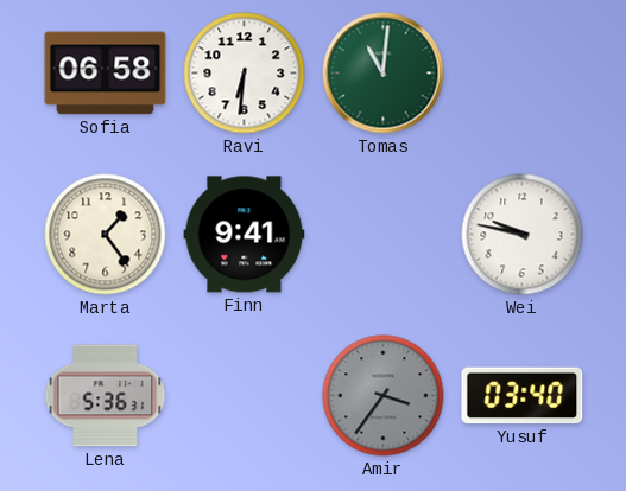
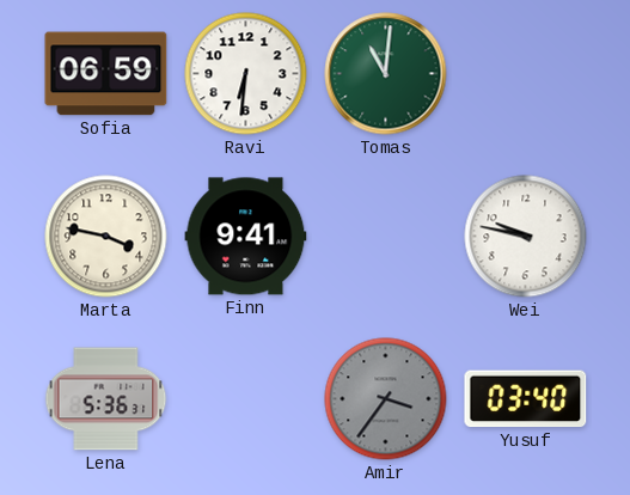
Sofia: 06:58 -> 06:59
Marta: 1:24 -> 3:47
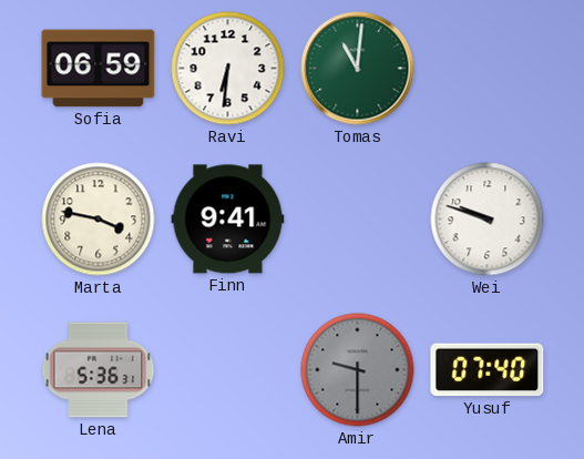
Wei: 9:47 -> 9:48
Amir: 3:36 -> 9:30
Yusuf: 03:40 -> 07:40
